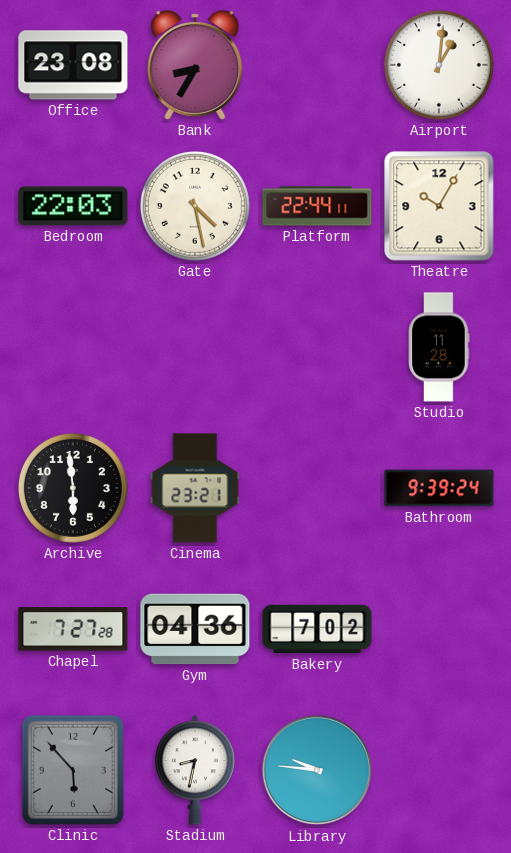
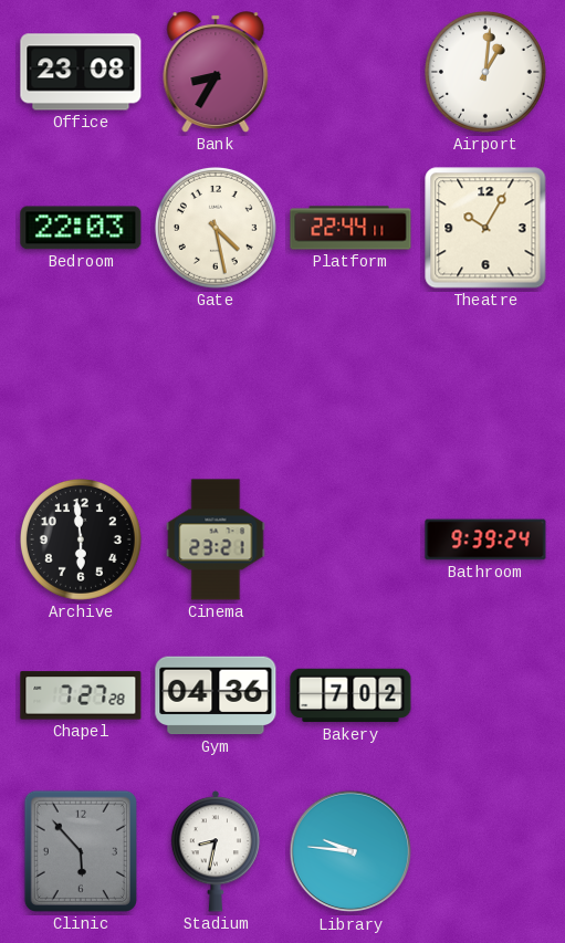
Studio: 11:28 -> none
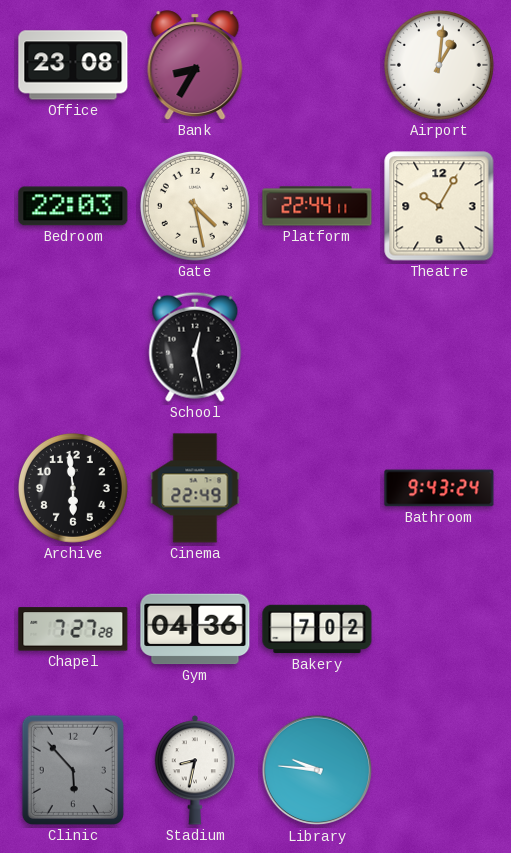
School: none -> 12:28
Cinema: 23:21 -> 22:49
Bathroom: 9:39 -> 9:43
